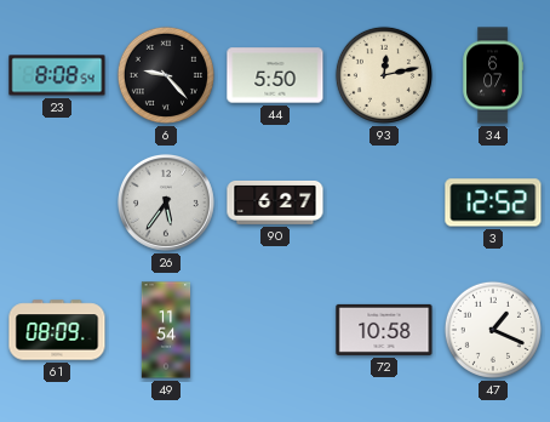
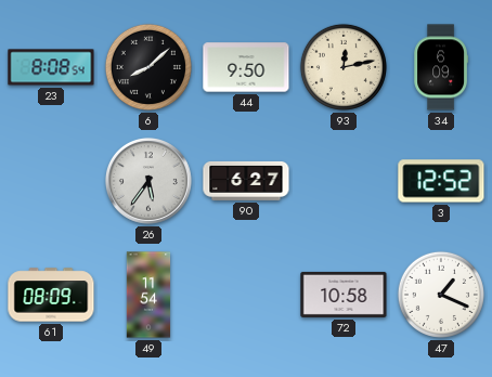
6: 9:23 -> 8:08
44: 5:50 -> 9:50
34: 6:07 -> 6:09
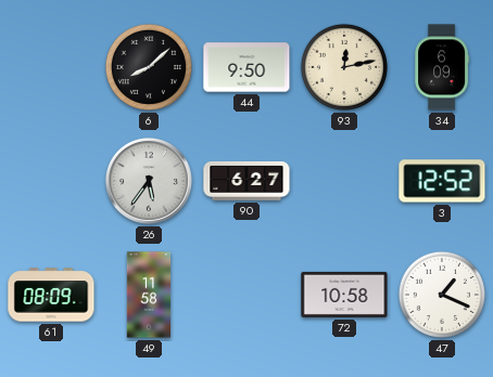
23: 8:08 -> none
49: 11:54 -> 11:58
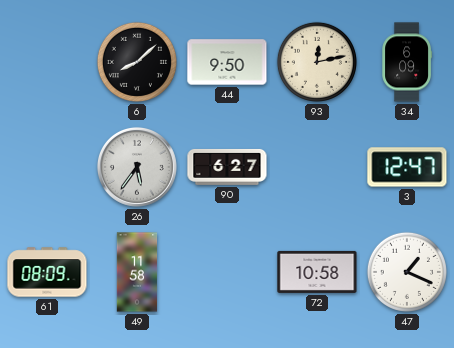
3: 12:52 -> 12:47
